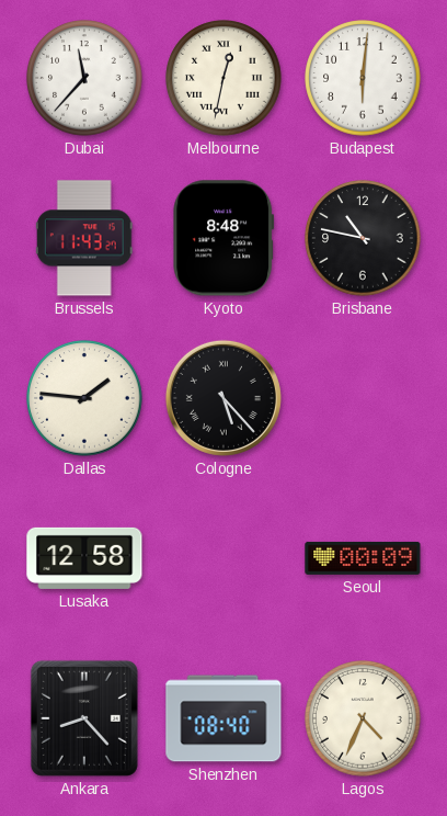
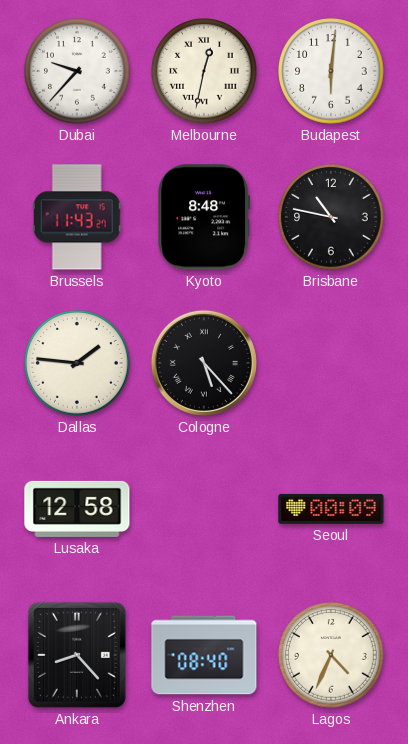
Dubai: 11:37 -> 9:37
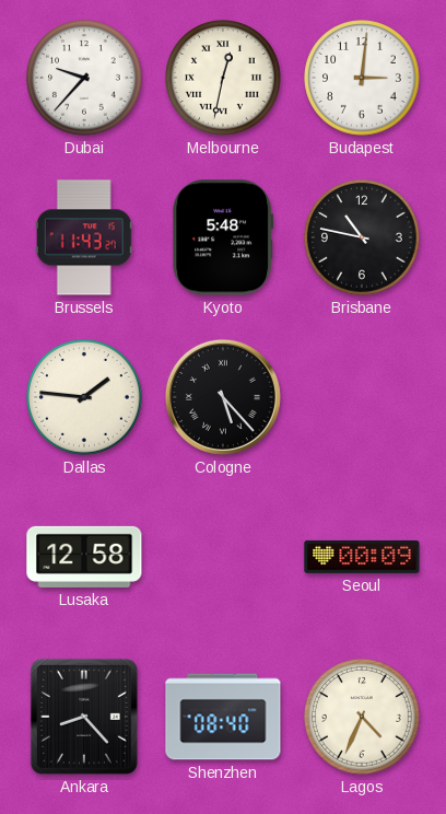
Budapest: 6:01 -> 3:01
Kyoto: 8:48 -> 5:48
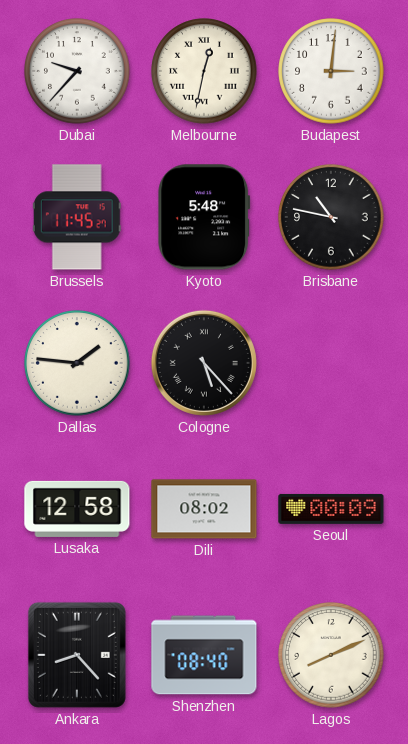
Brussels: 11:43 -> 11:45
Dili: none -> 08:02
Lagos: 4:34 -> 8:11
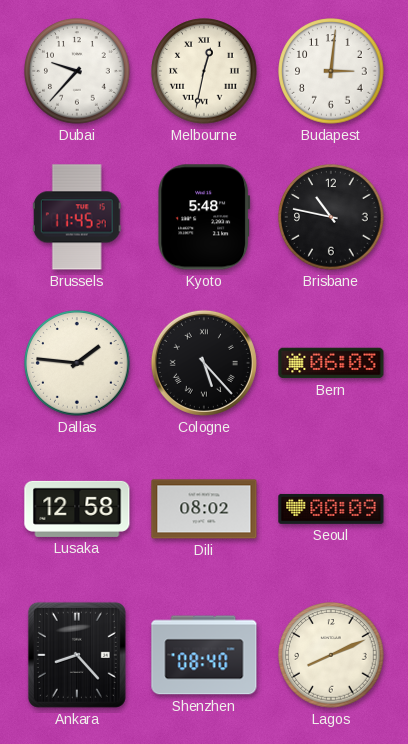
Bern: none -> 06:03
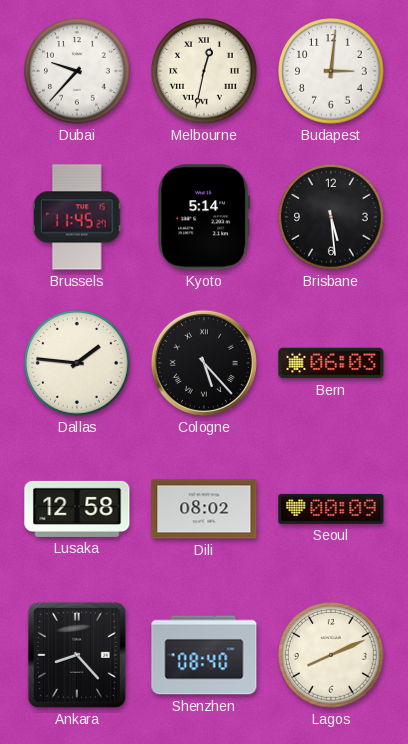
Kyoto: 5:48 -> 5:14
Brisbane: 10:47 -> 5:29
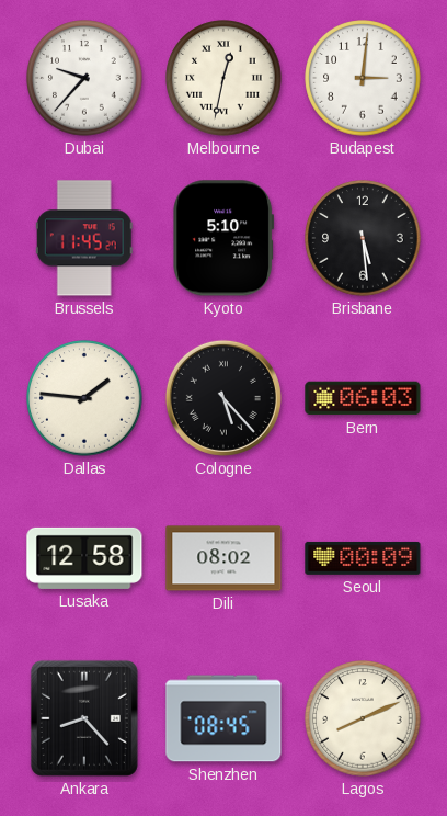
Kyoto: 5:14 -> 5:10
Shenzhen: 08:40 -> 08:45
